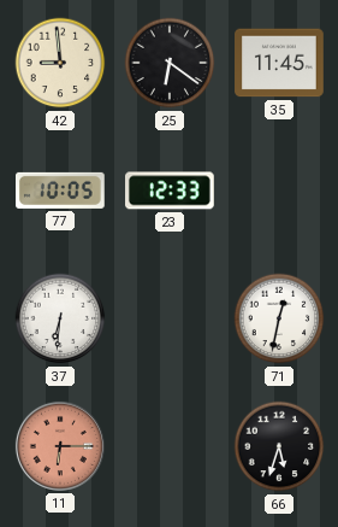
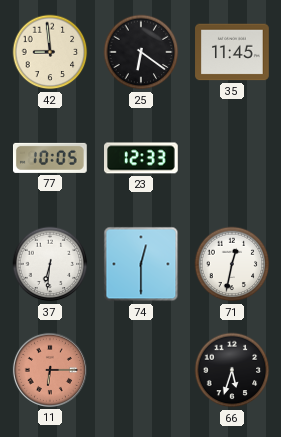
74: none -> 12:30
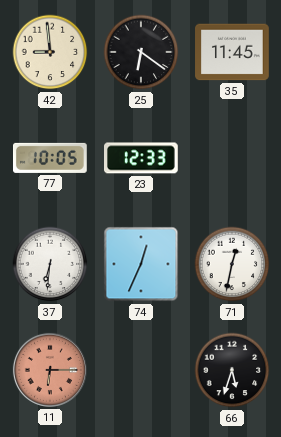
74: 12:30 -> 12:34
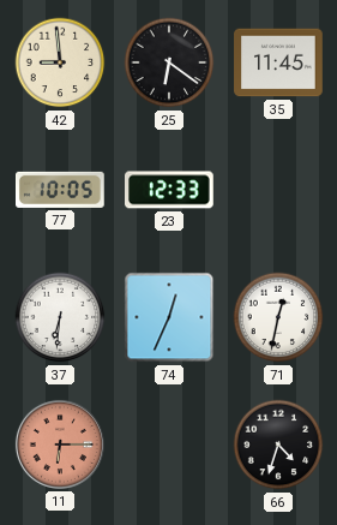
66: 5:33 -> 4:33
